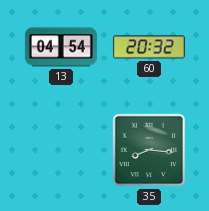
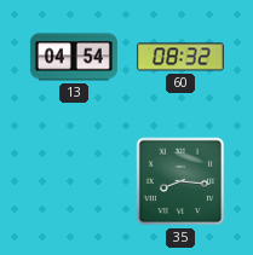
60: 20:32 -> 08:32
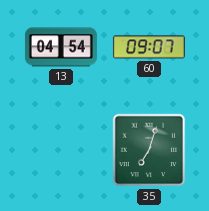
60: 08:32 -> 09:07
35: 8:16 -> 7:03
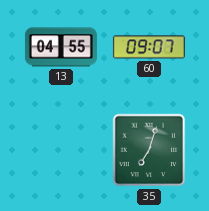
13: 04:54 -> 04:55
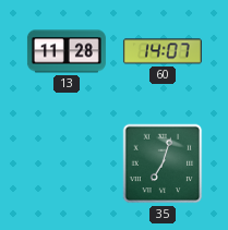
13: 04:55 -> 11:28
60: 09:07 -> 14:07
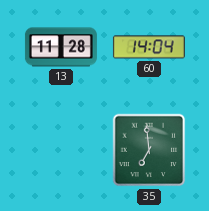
60: 14:07 -> 14:04
35: 7:03 -> 6:59
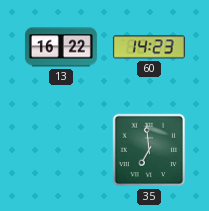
13: 11:28 -> 16:22
60: 14:04 -> 14:23
